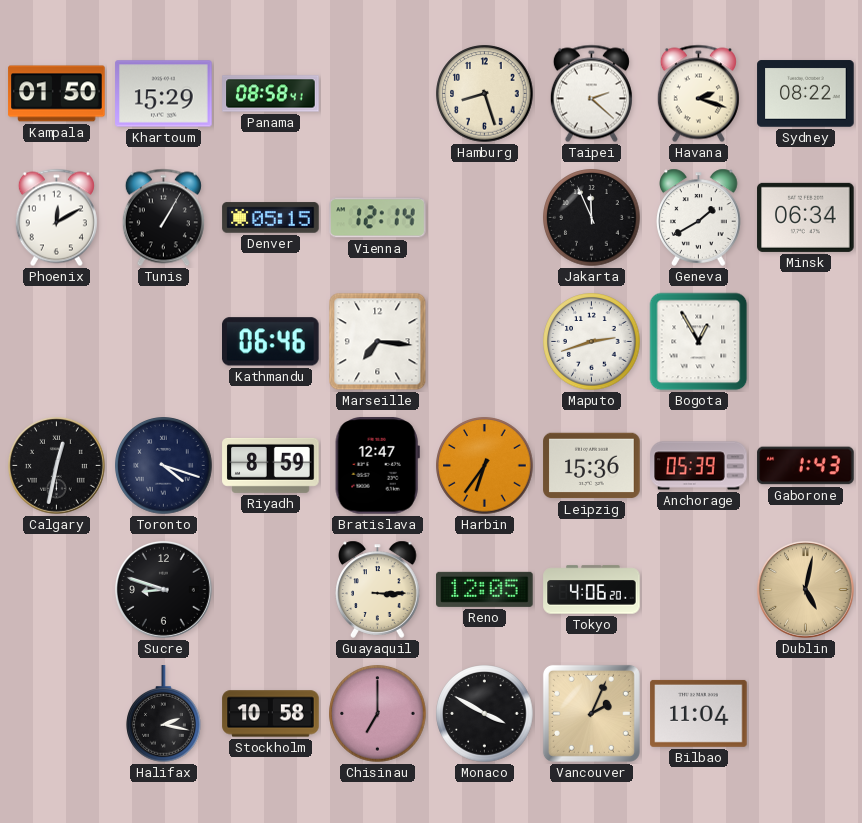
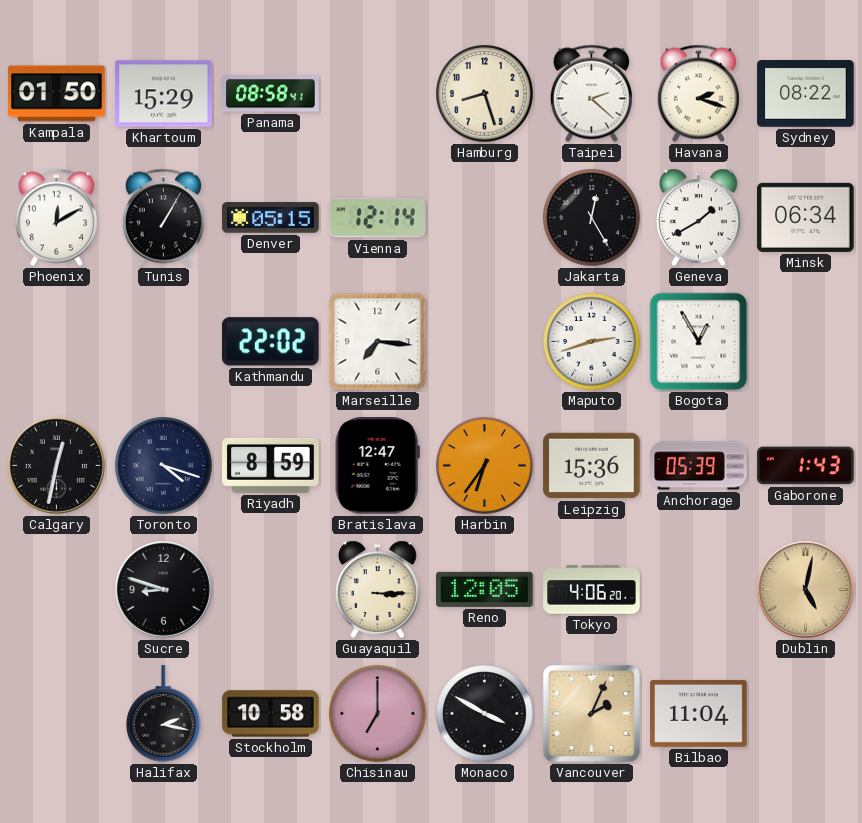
Jakarta: 11:56 -> 12:25
Kathmandu: 06:46 -> 22:02
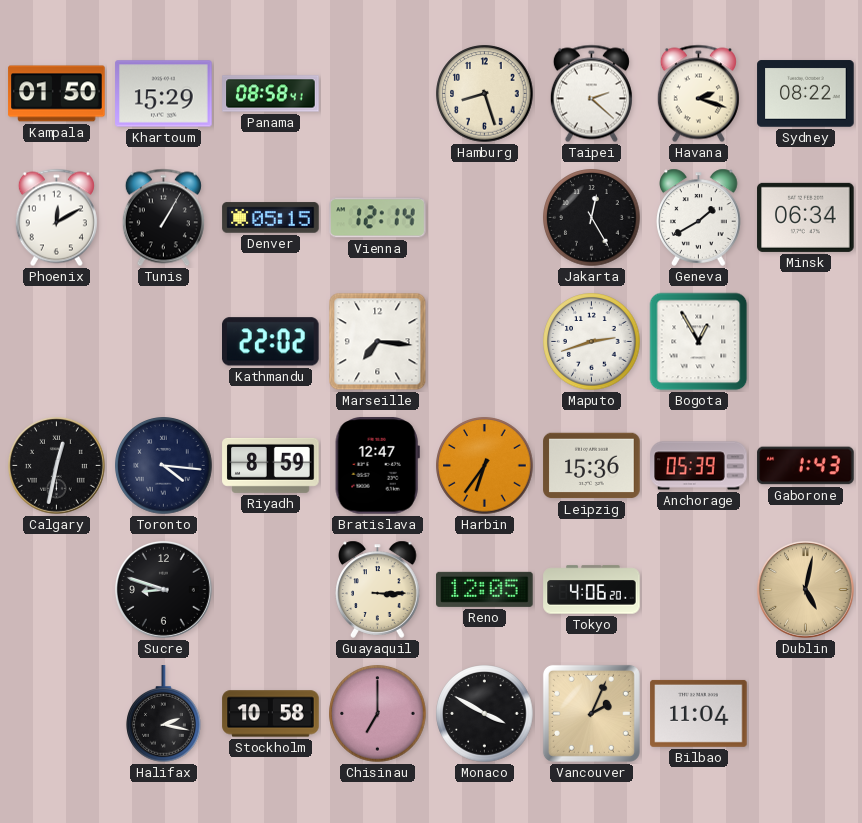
Toronto: 4:18 -> 4:16
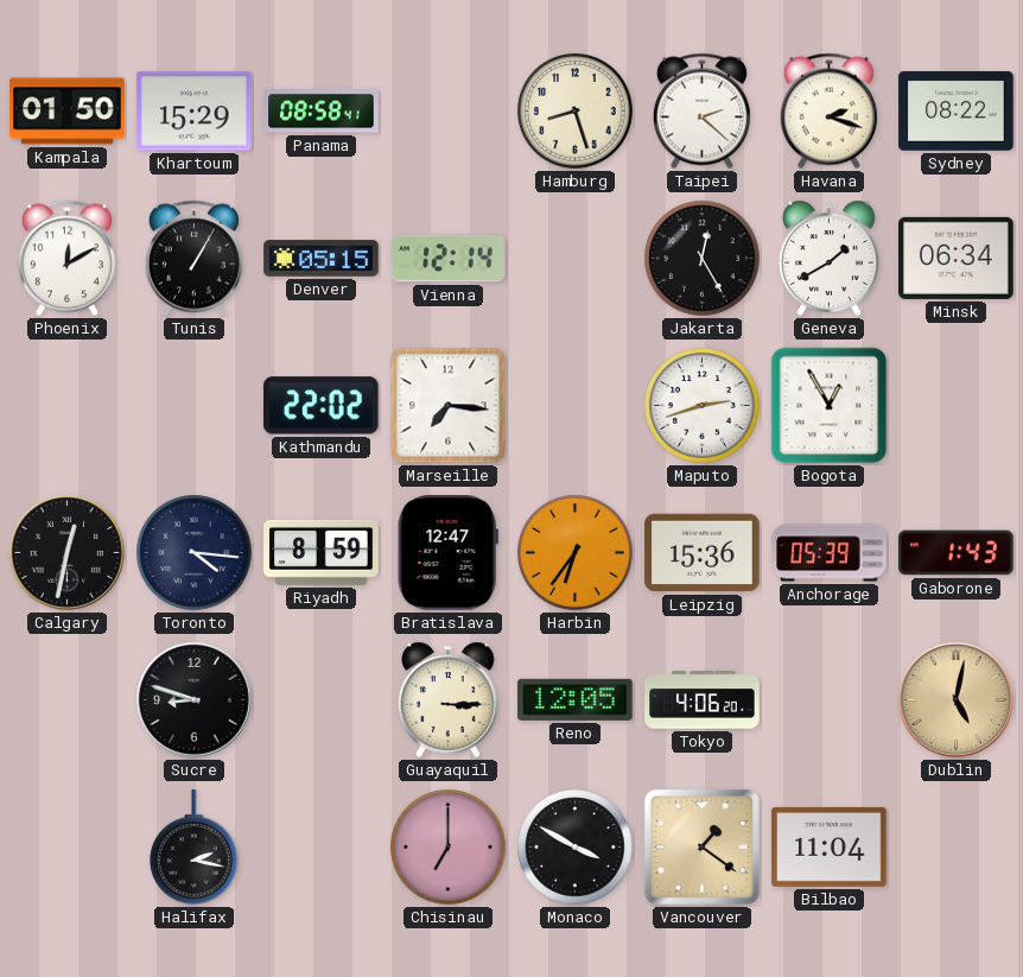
Stockholm: 10:58 -> none
Vancouver: 2:04 -> 1:21
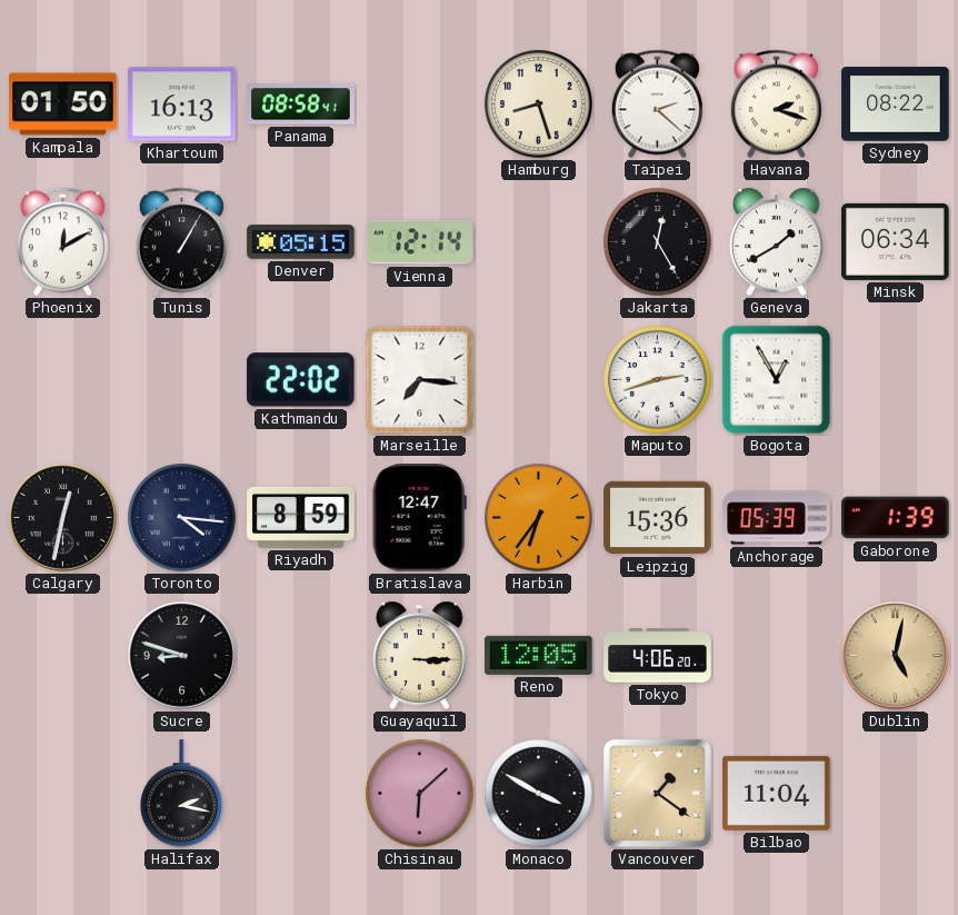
Khartoum: 15:29 -> 16:13
Gaborone: 1:43 -> 1:39
Chisinau: 7:00 -> 6:08
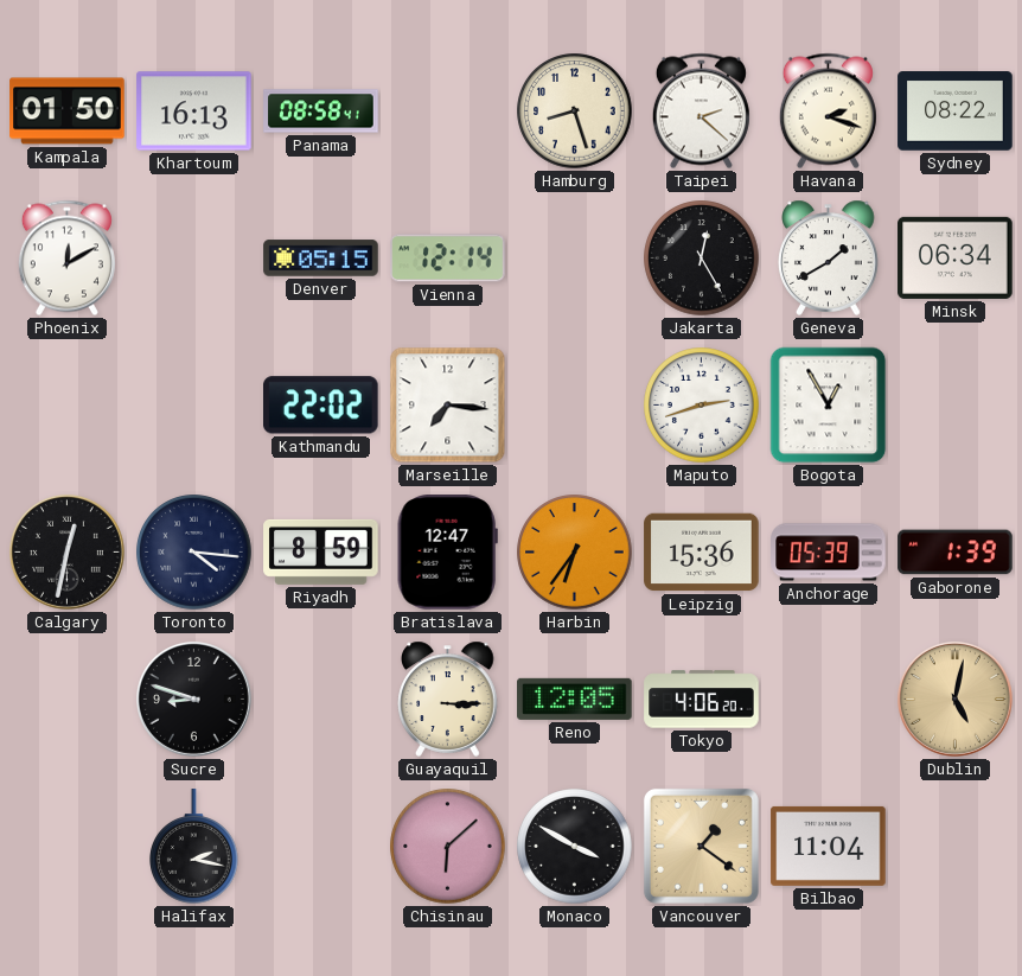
Tunis: 1:05 -> none
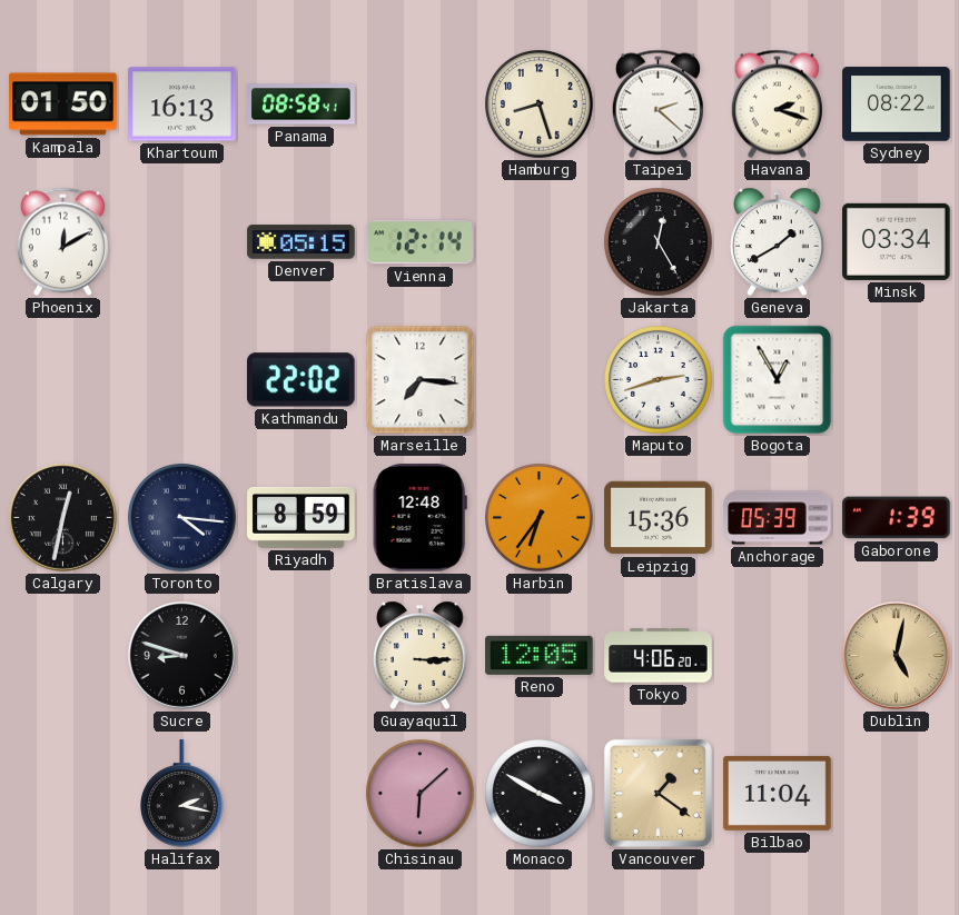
Minsk: 06:34 -> 03:34
Bratislava: 12:47 -> 12:48
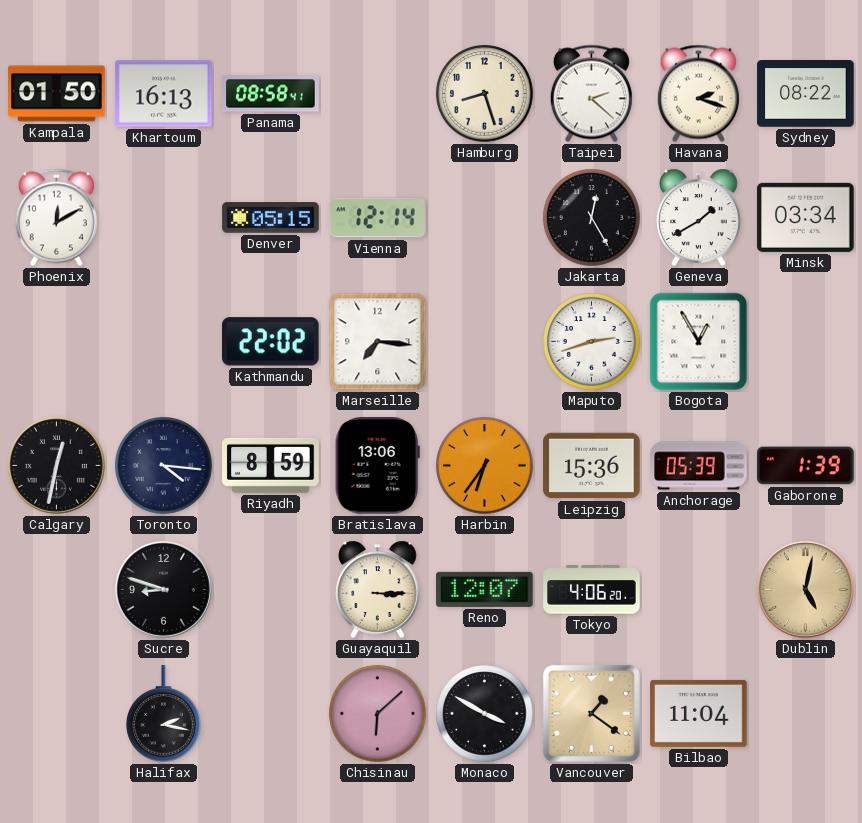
Bratislava: 12:48 -> 13:06
Reno: 12:05 -> 12:07
